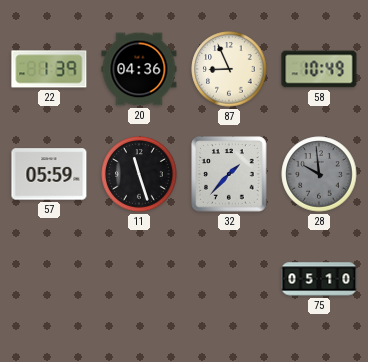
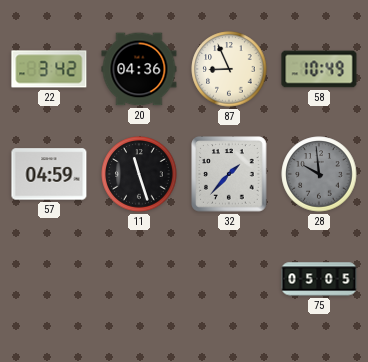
22: 1:39 -> 3:42
57: 05:59 -> 04:59
75: 05:10 -> 05:05
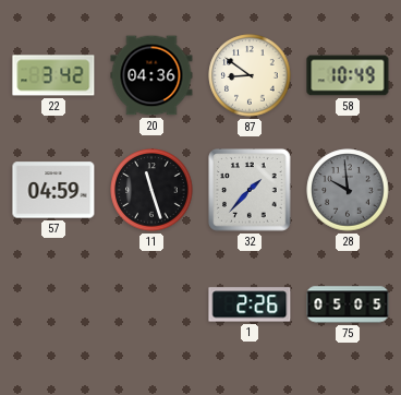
87: 8:56 -> 8:51
1: none -> 2:26
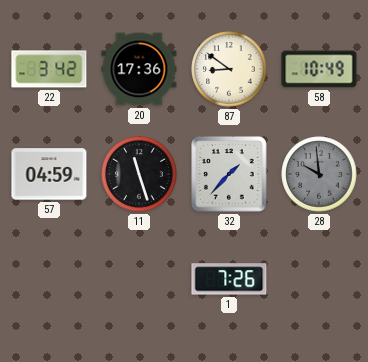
20: 04:36 -> 17:36
1: 2:26 -> 7:26
75: 05:05 -> none
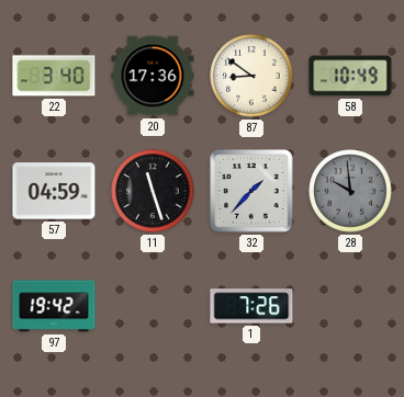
22: 3:42 -> 3:40
97: none -> 19:42
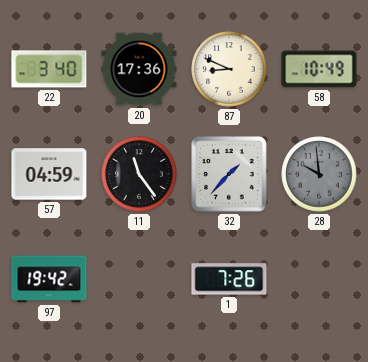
87: 8:51 -> 8:49
11: 11:27 -> 11:24
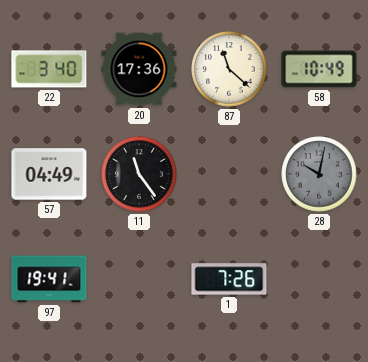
87: 8:49 -> 11:22
57: 04:59 -> 04:49
32: 1:37 -> none
28: 9:59 -> 10:02
97: 19:42 -> 19:41
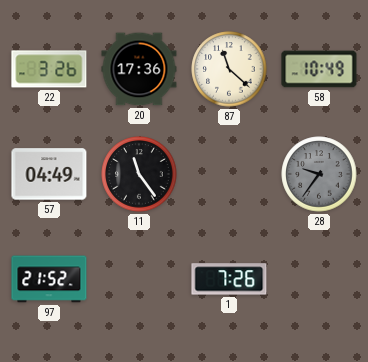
22: 3:40 -> 3:26
28: 10:02 -> 9:36
97: 19:41 -> 21:52
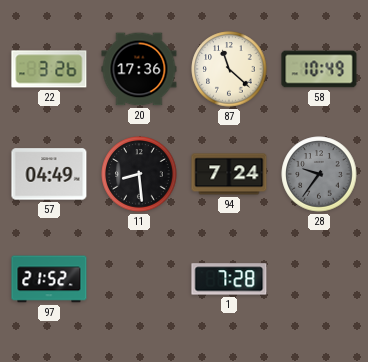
11: 11:24 -> 8:29
94: none -> 7:24
1: 7:26 -> 7:28
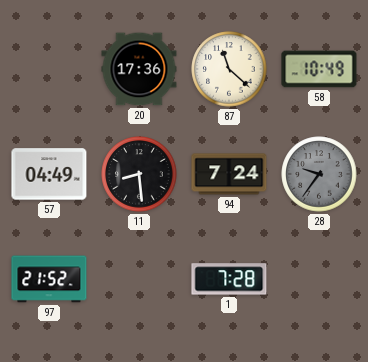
22: 3:26 -> none
